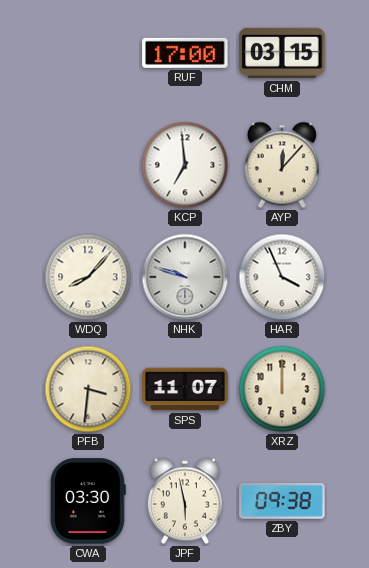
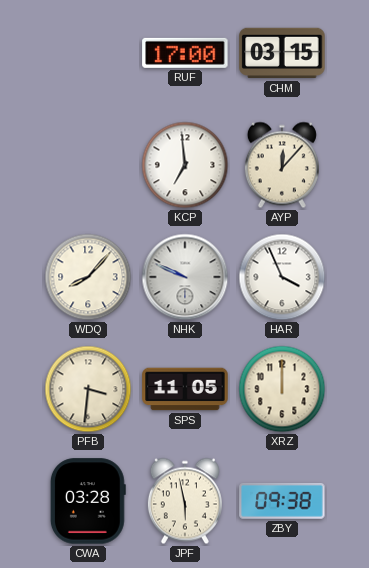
NHK: 9:48 -> 9:49
SPS: 11:07 -> 11:05
CWA: 03:30 -> 03:28
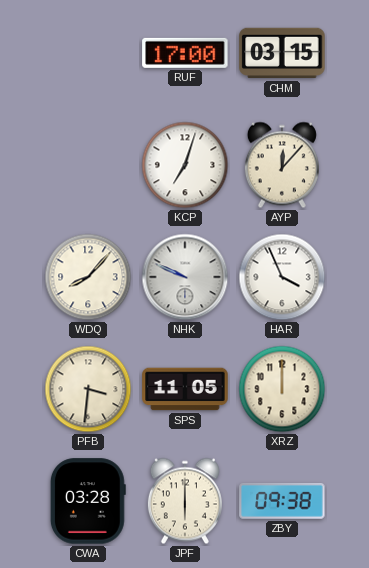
KCP: 6:59 -> 7:03
JPF: 5:58 -> 6:00
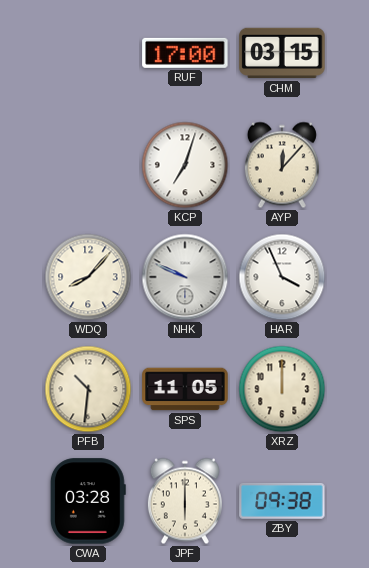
PFB: 3:31 -> 10:31
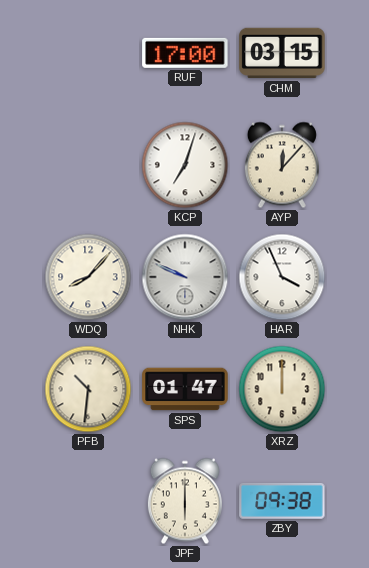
SPS: 11:05 -> 01:47
CWA: 03:28 -> none
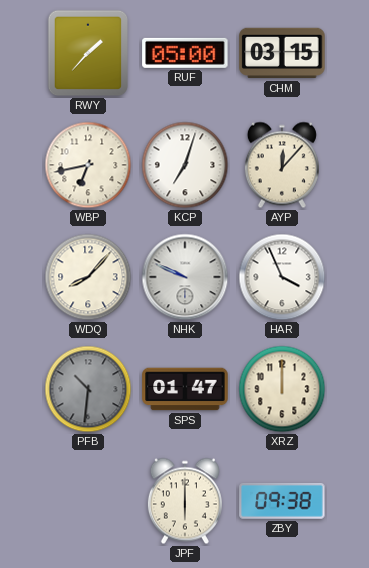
RWY: none -> 1:37
RUF: 17:00 -> 05:00
WBP: none -> 6:43
PFB dial: cream -> grey
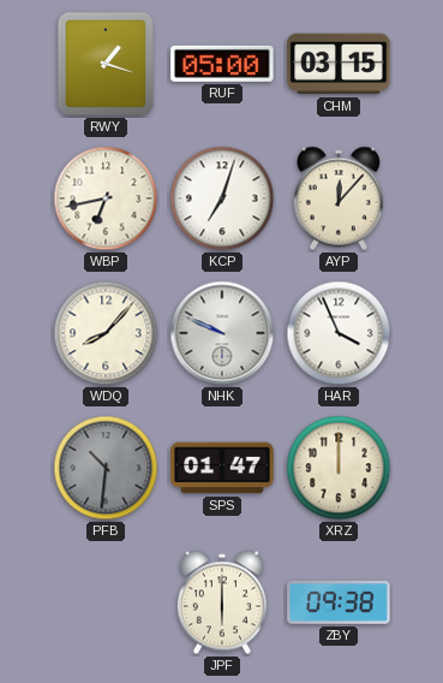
RWY: 1:37 -> 1:18
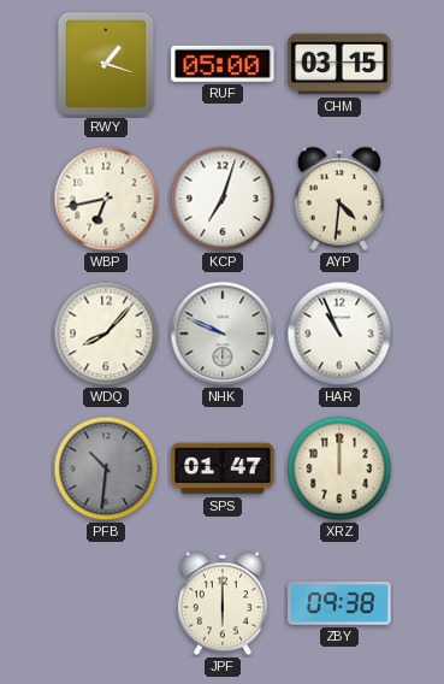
AYP: 12:07 -> 4:31
HAR: 3:56 -> 10:56
